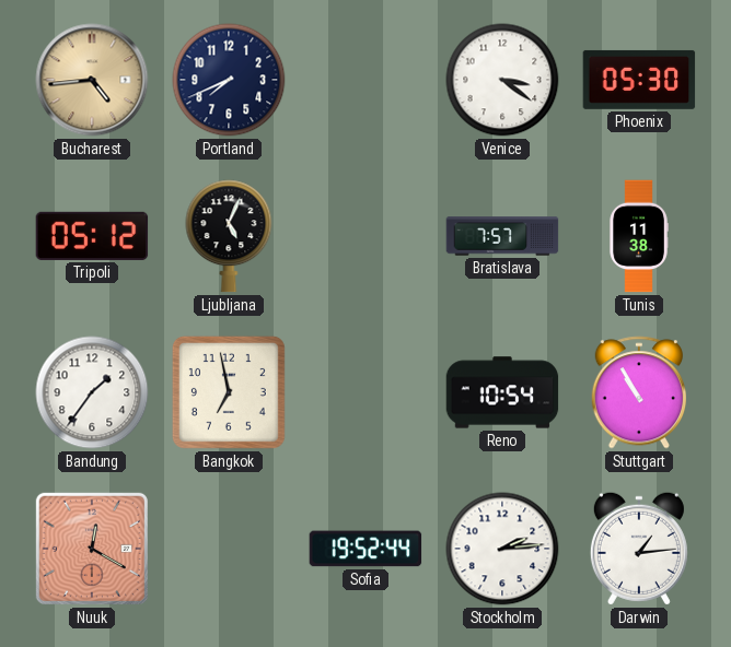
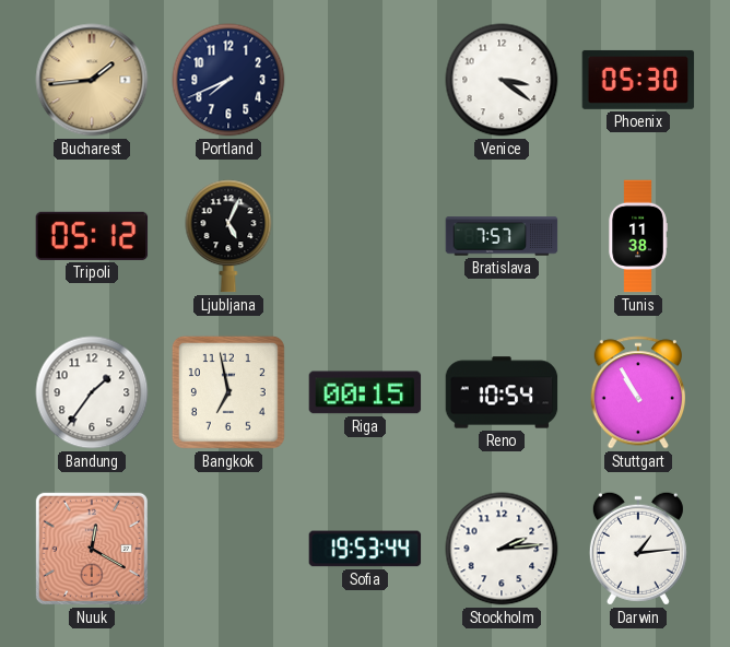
Bucharest: 4:44 -> 1:44
Riga: none -> 00:15
Sofia: 19:52 -> 19:53
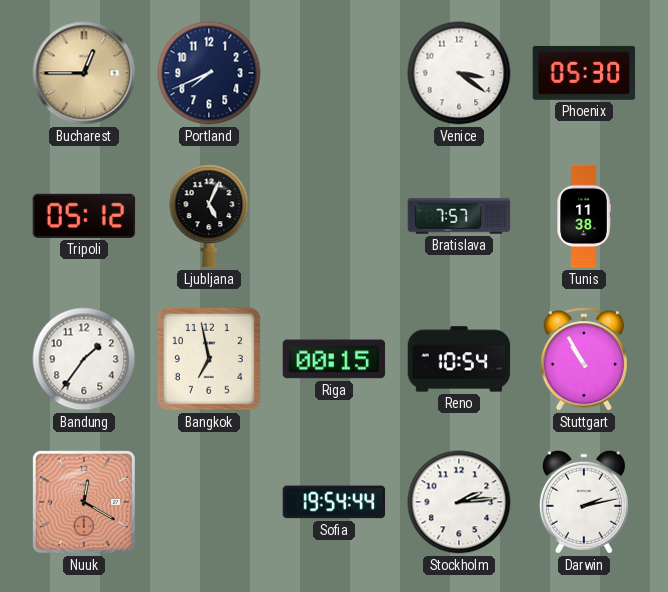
Bucharest: 1:44 -> 12:45
Sofia: 19:53 -> 19:54
Darwin: 1:14 -> 2:13
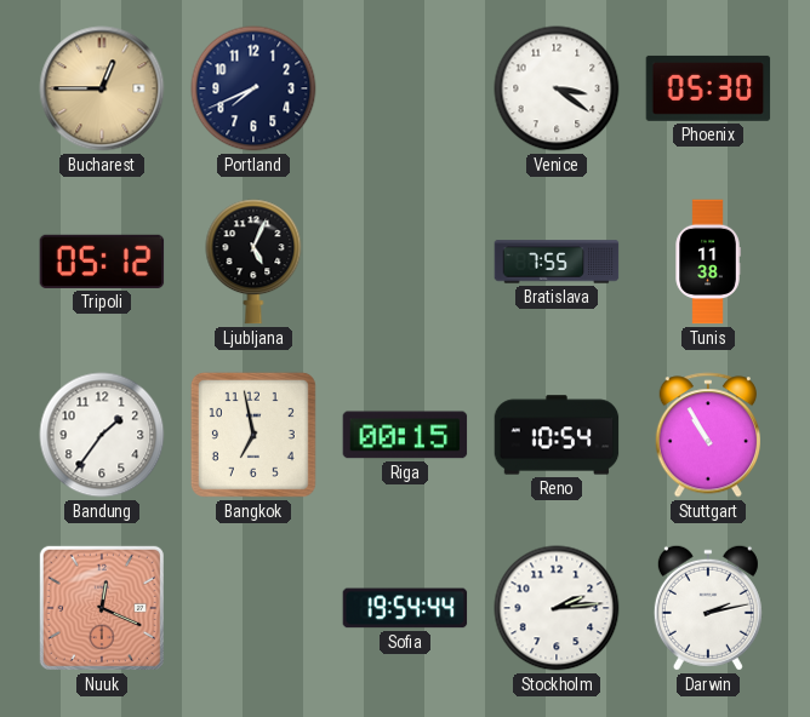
Bratislava: 7:57 -> 7:55
Nuuk: 12:20 -> 12:19
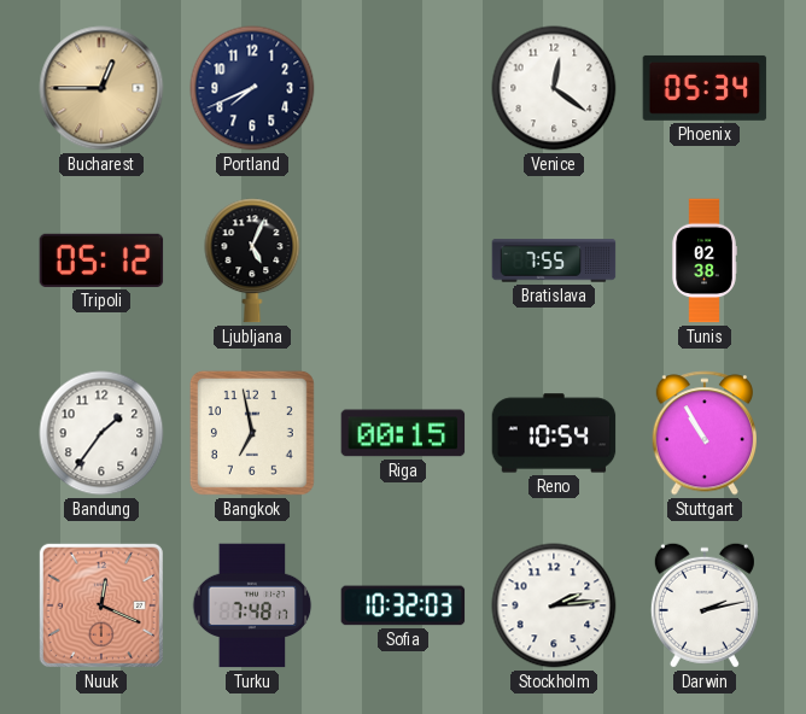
Venice: 3:21 -> 12:21
Phoenix: 05:30 -> 05:34
Tunis: 11:38 -> 02:38
Turku: none -> 7:48
Sofia: 19:54 -> 10:32
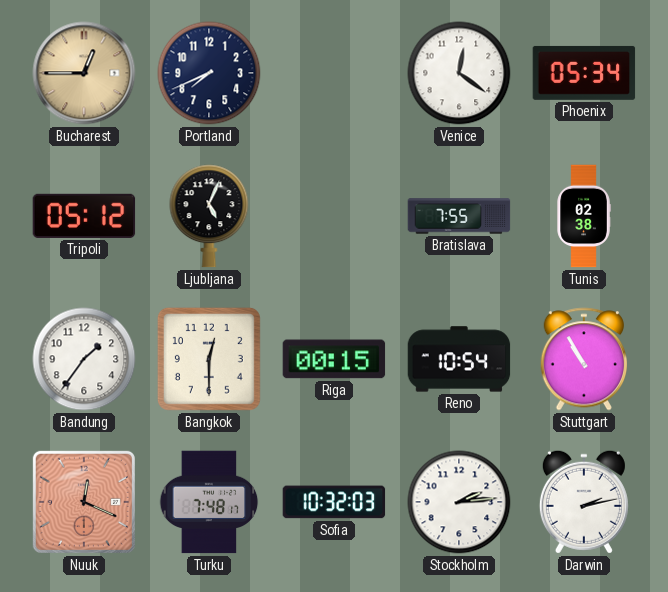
Bangkok: 6:58 -> 12:30
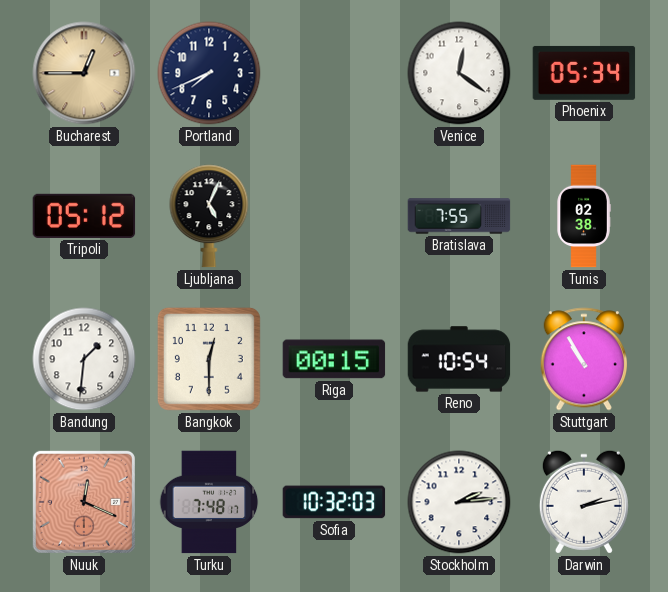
Bandung: 1:36 -> 1:31
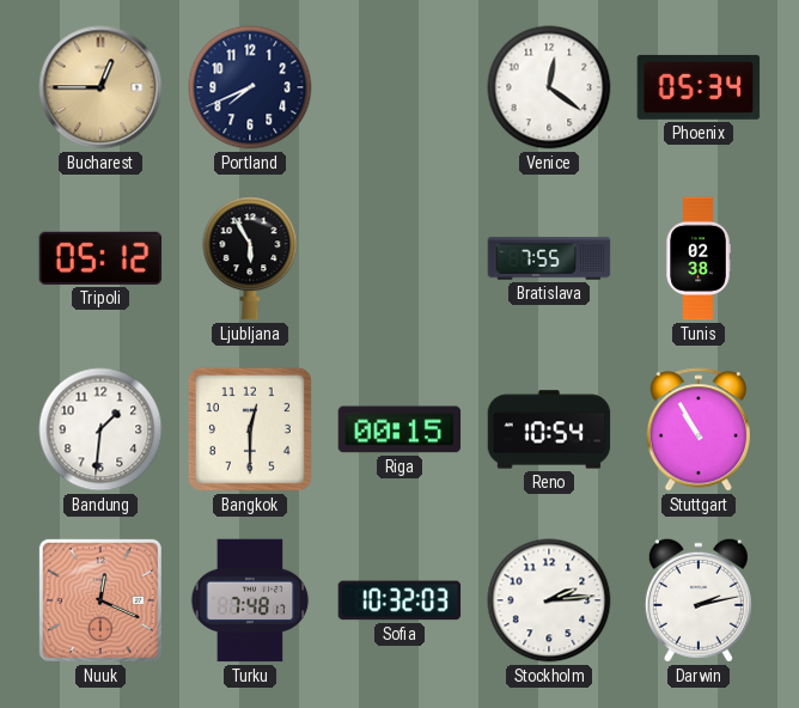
Ljubljana: 5:04 -> 5:55
